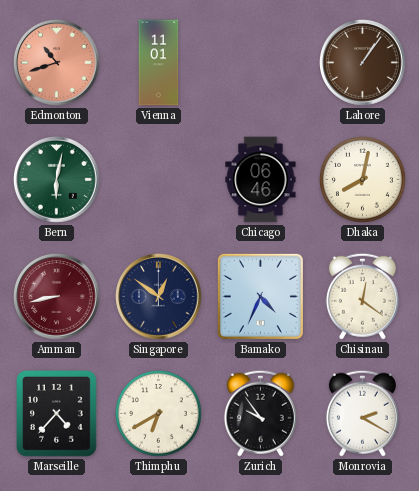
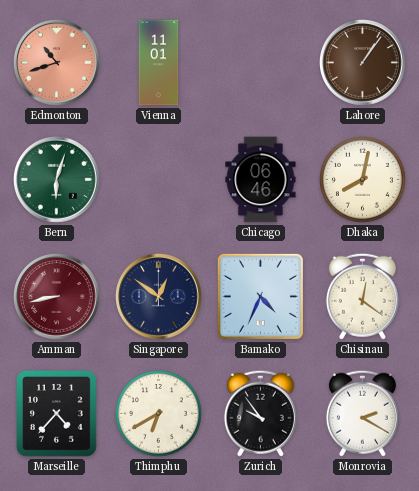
Bern: 6:02 -> 6:03
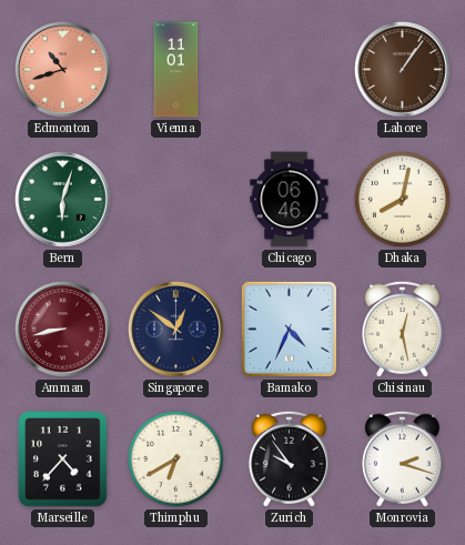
Chisinau: 12:21 -> 12:28
Monrovia: 2:20 -> 2:18
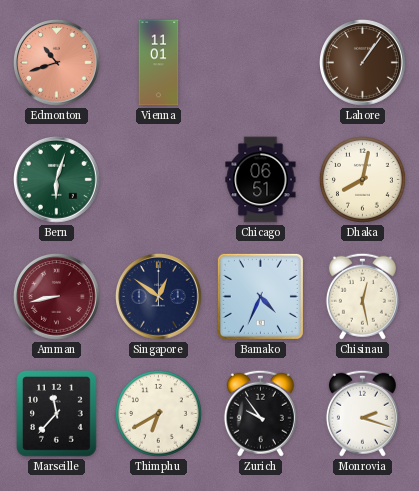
Chicago: 06:46 -> 06:51
Marseille: 4:37 -> 11:37
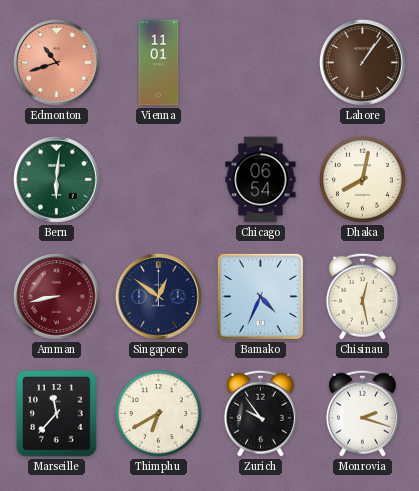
Bern: 6:03 -> 6:01
Chicago: 06:51 -> 06:54
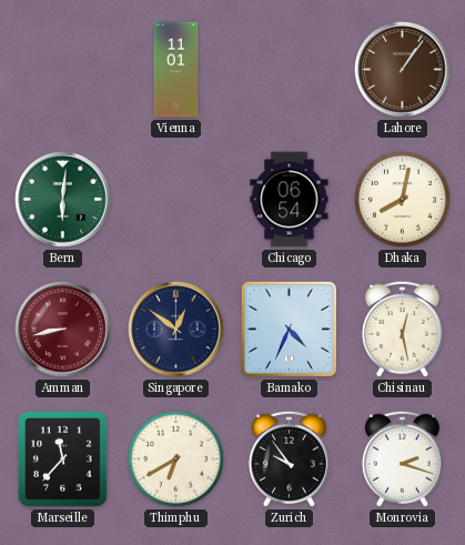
Edmonton: 10:42 -> none
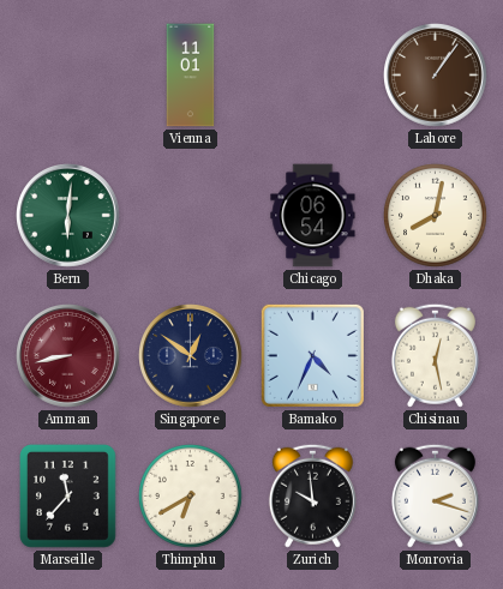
Zurich: 9:54 -> 9:59
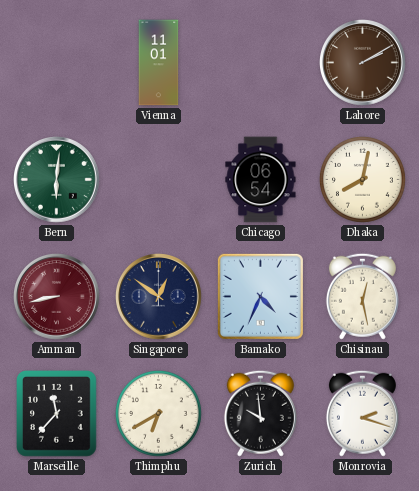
Lahore: 1:06 -> 2:10
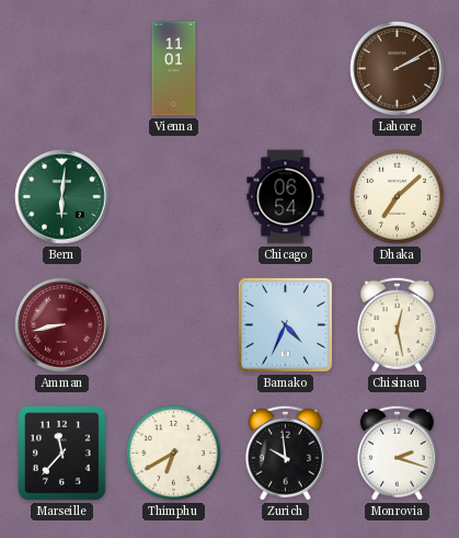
Dhaka: 8:02 -> 7:08
Singapore: 12:51 -> none
